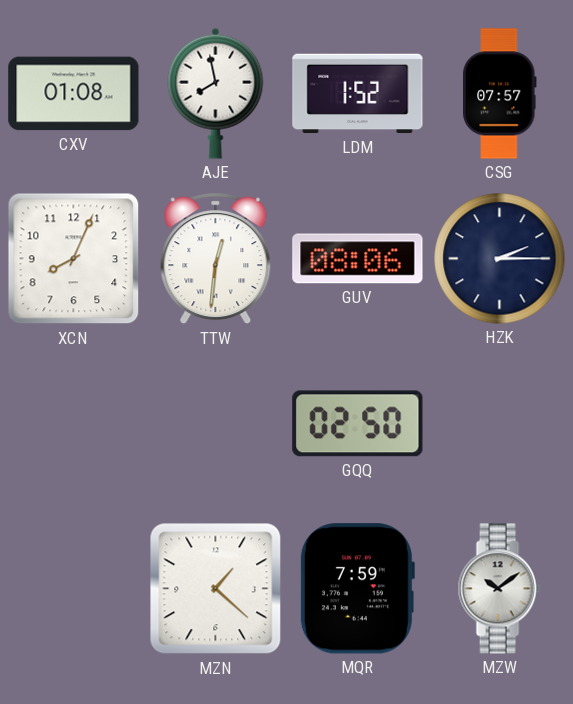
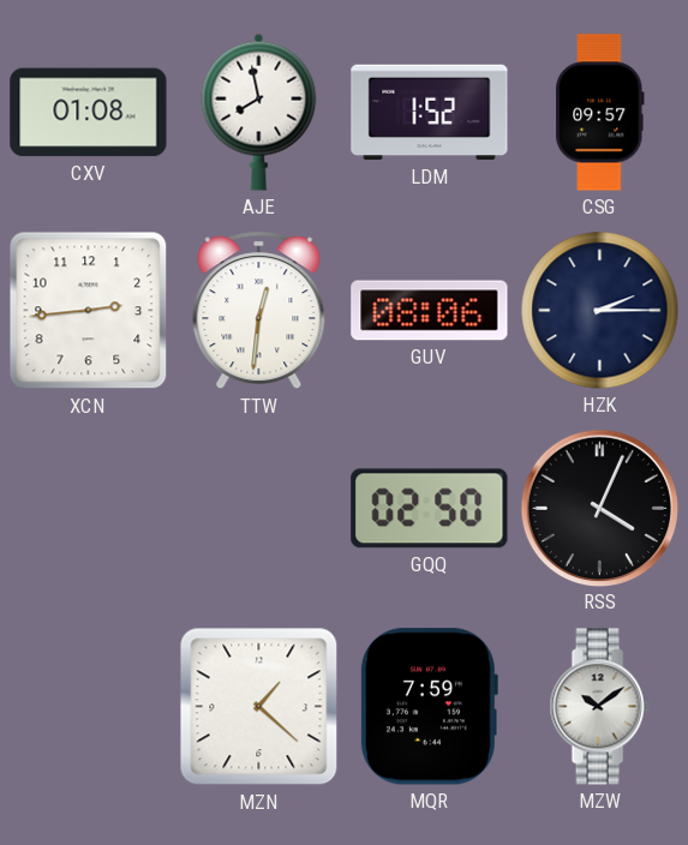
CSG: 07:57 -> 09:57
XCN: 8:04 -> 2:44
RSS: none -> 4:04
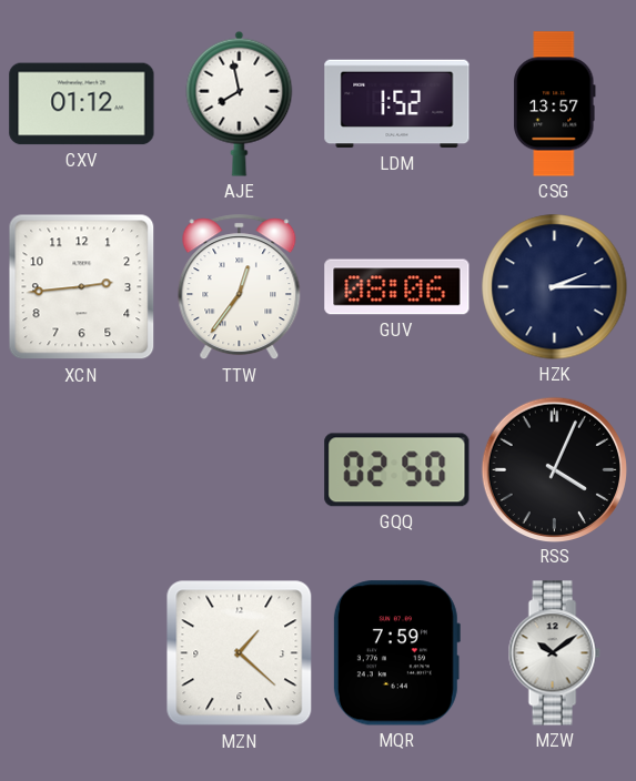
CXV: 01:08 -> 01:12
CSG: 09:57 -> 13:57
TTW: 12:31 -> 12:36
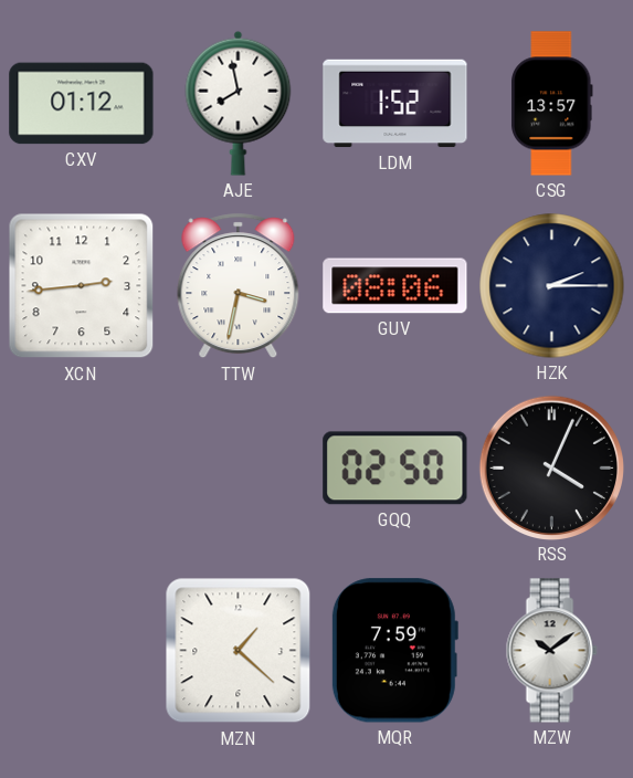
TTW: 12:36 -> 3:32
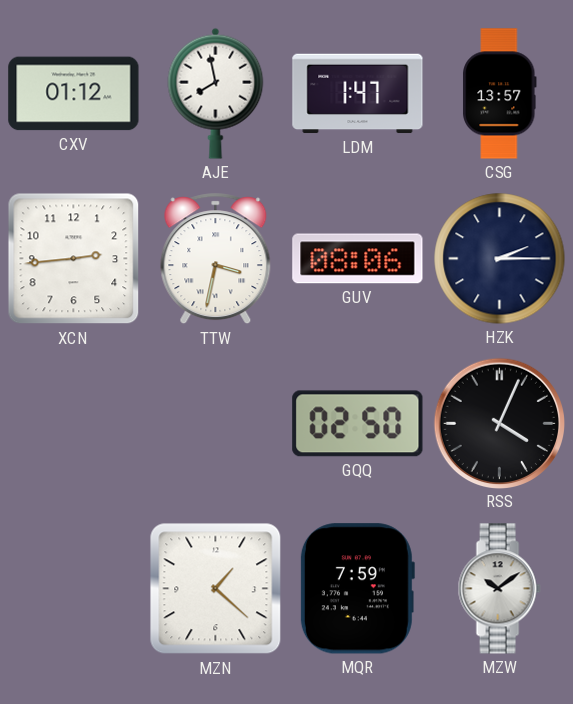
LDM: 1:52 -> 1:47
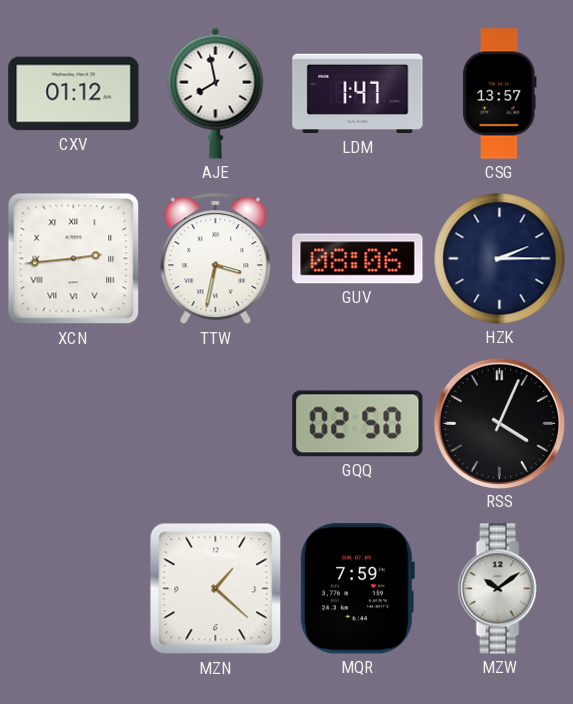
XCN numerals: Arabic -> Roman
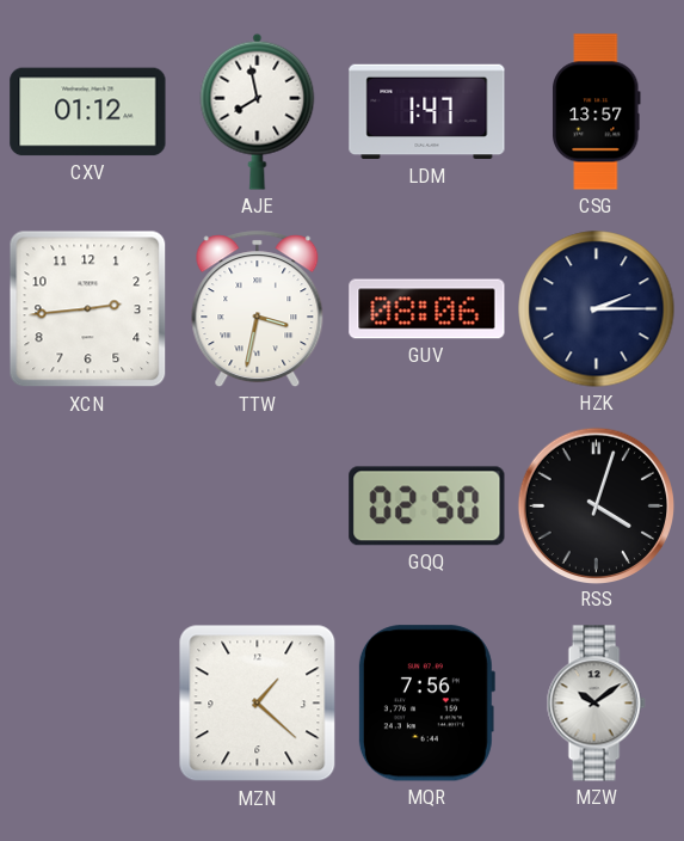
XCN numerals: Roman -> Arabic
RSS: 4:04 -> 4:03
MQR: 7:59 -> 7:56
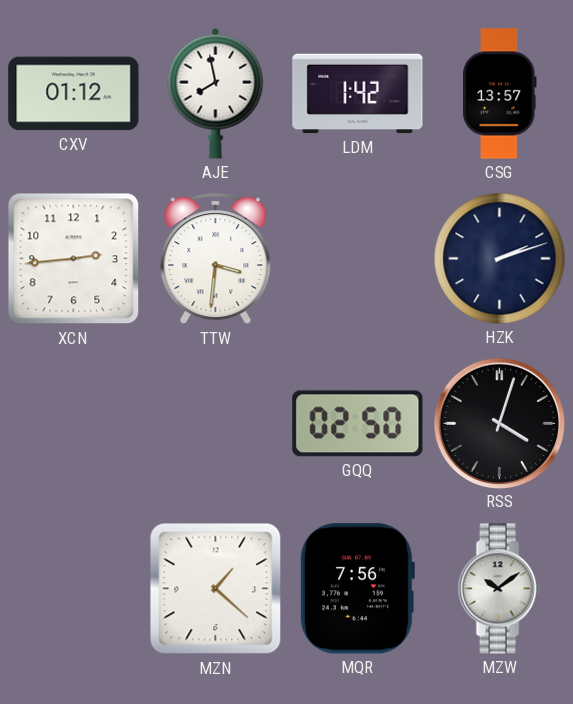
LDM: 1:47 -> 1:42
TTW: 3:32 -> 3:31
GUV: 08:06 -> none
HZK: 2:15 -> 2:12
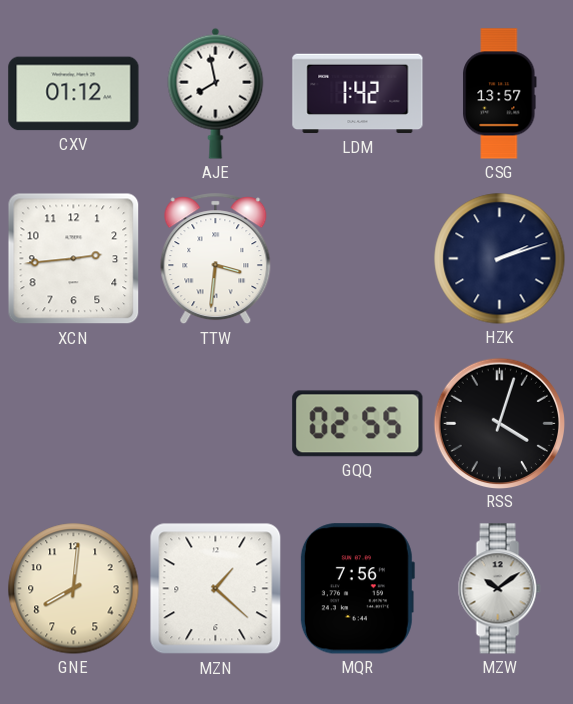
GQQ: 02:50 -> 02:55
GNE: none -> 8:01
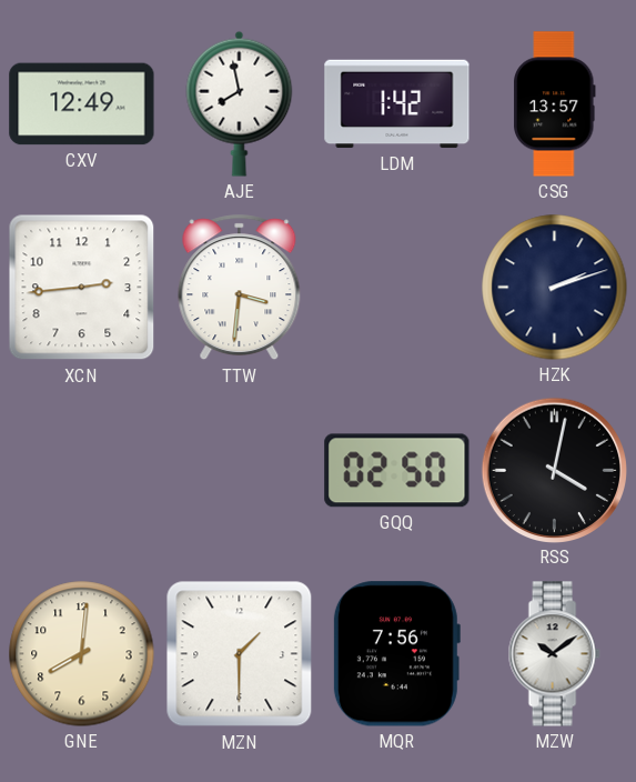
CXV: 01:12 -> 12:49
GQQ: 02:55 -> 02:50
RSS: 4:03 -> 4:02
MZN: 1:22 -> 1:30
